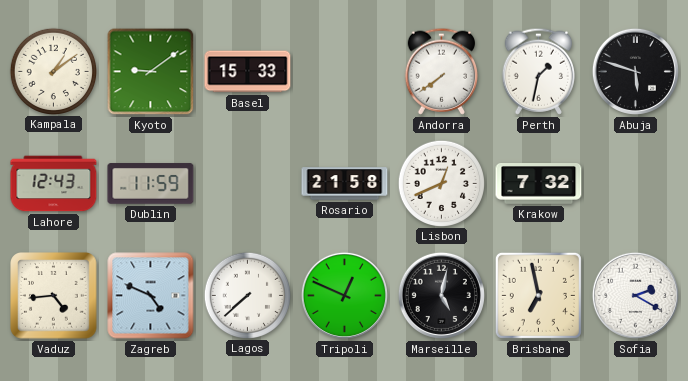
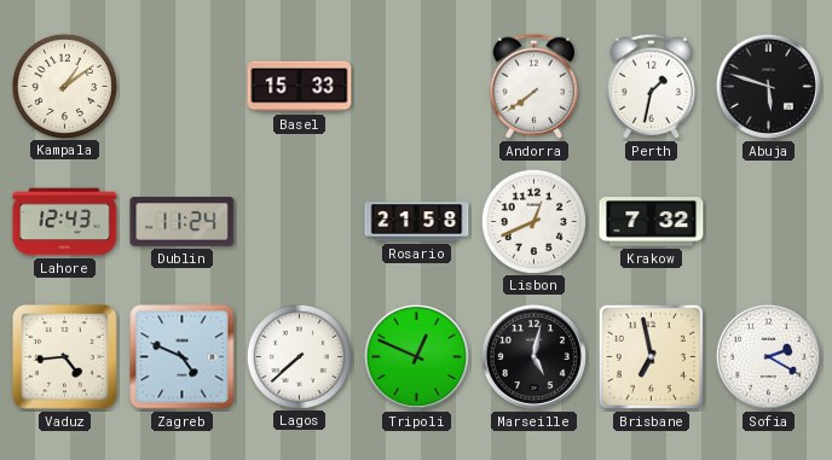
Kyoto: 9:09 -> none
Dublin: 11:59 -> 11:24
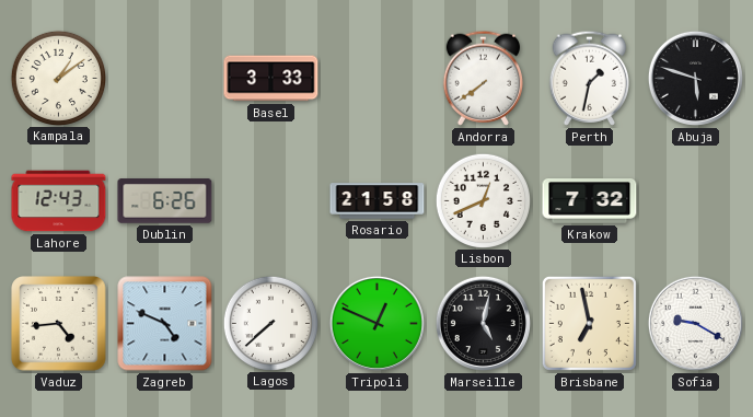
Basel: 15:33 -> 3:33
Dublin: 11:24 -> 6:26
Sofia: 2:20 -> 9:20
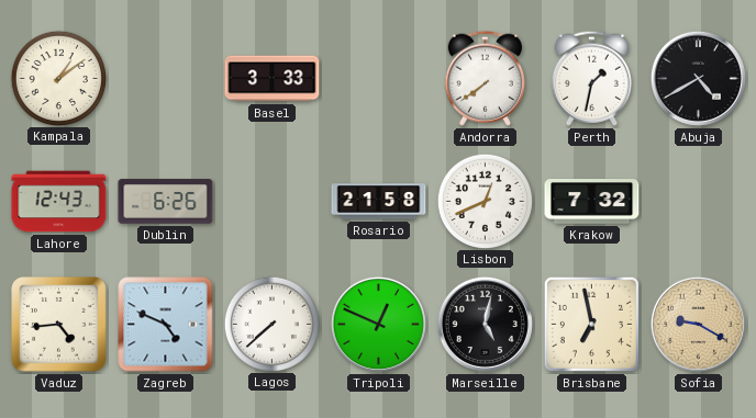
Abuja: 5:48 -> 4:40
Sofia dial: white -> champagne
